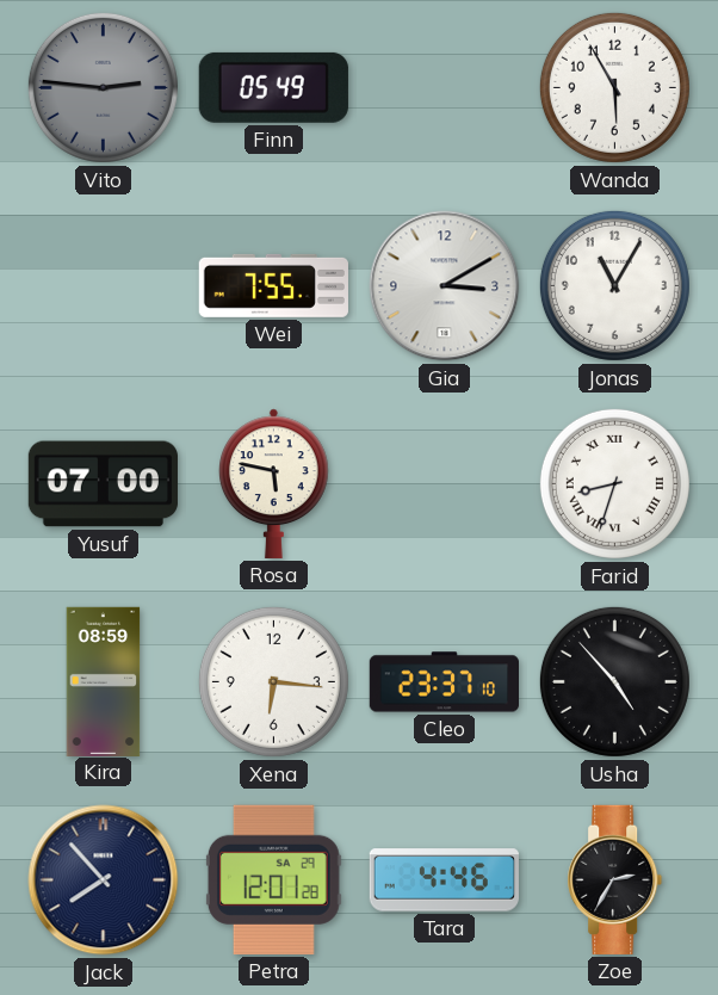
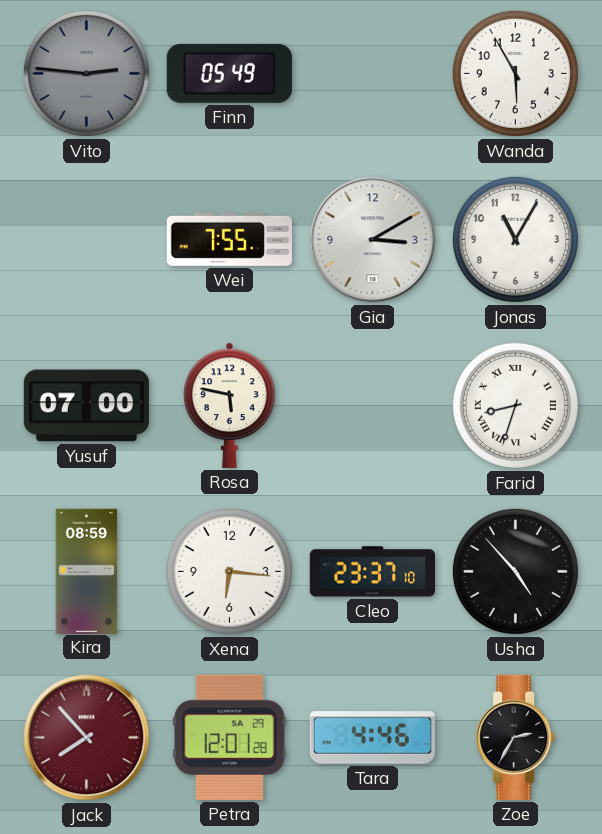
Jack dial: navy -> burgundy
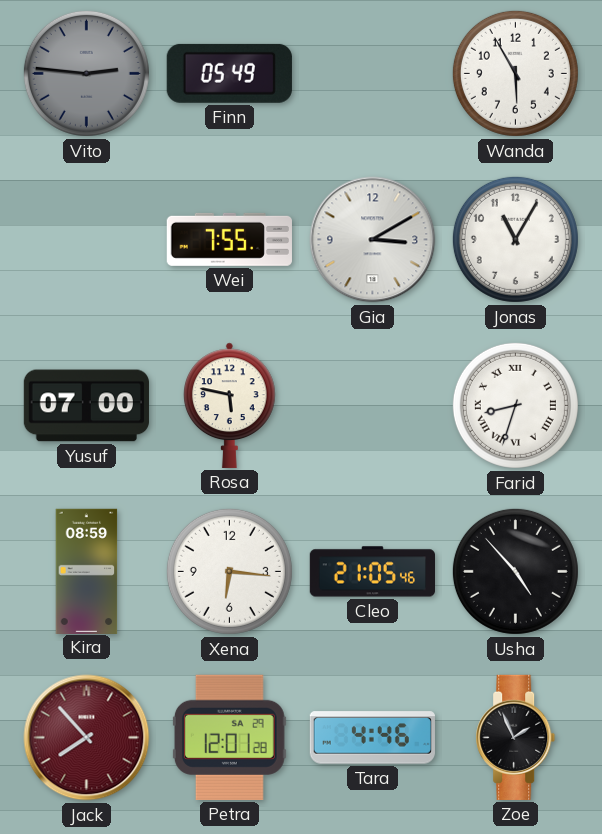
Cleo: 23:37 -> 21:05
Zoe: 2:35 -> 1:56
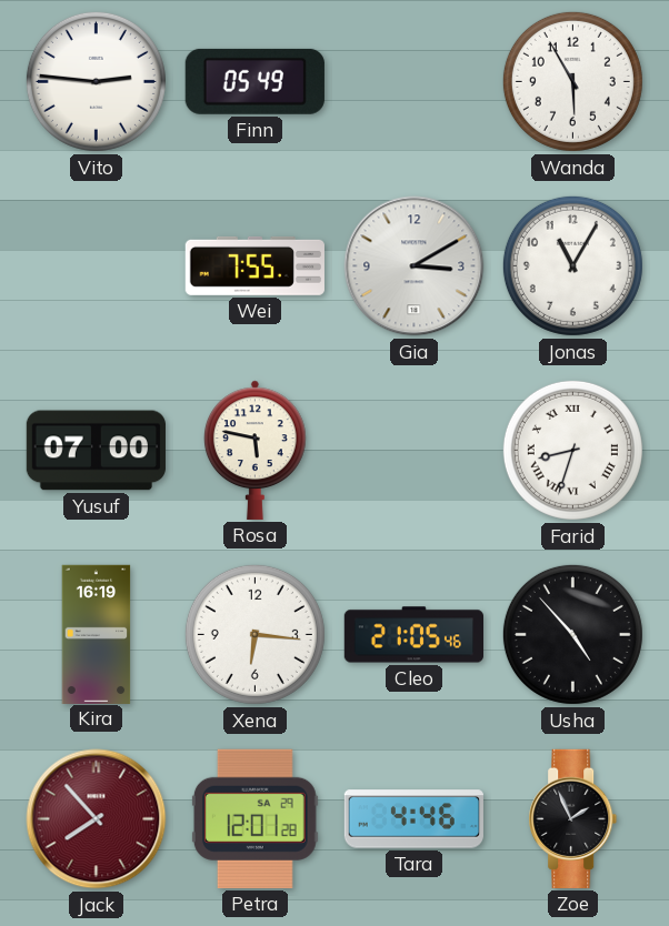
Vito dial: grey -> white
Kira: 08:59 -> 16:19
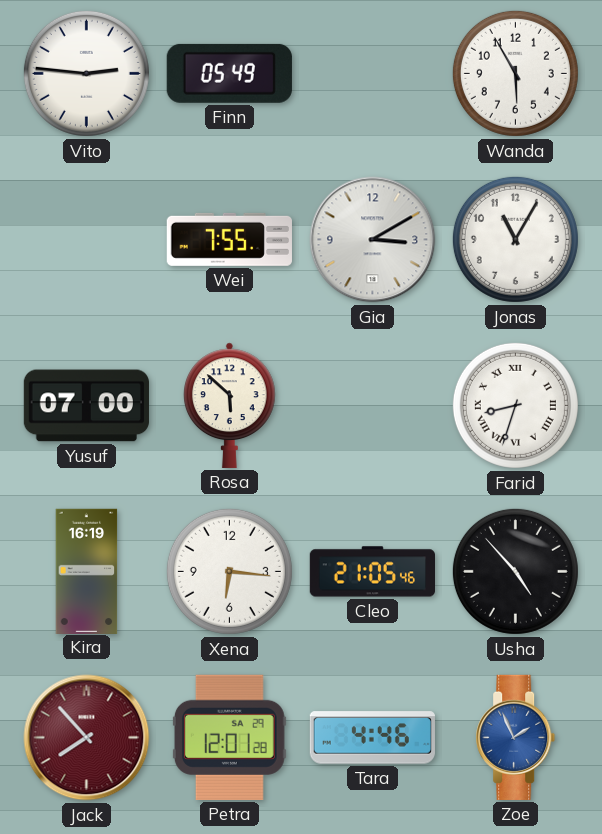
Rosa: 5:47 -> 5:52
Zoe dial: black -> blue
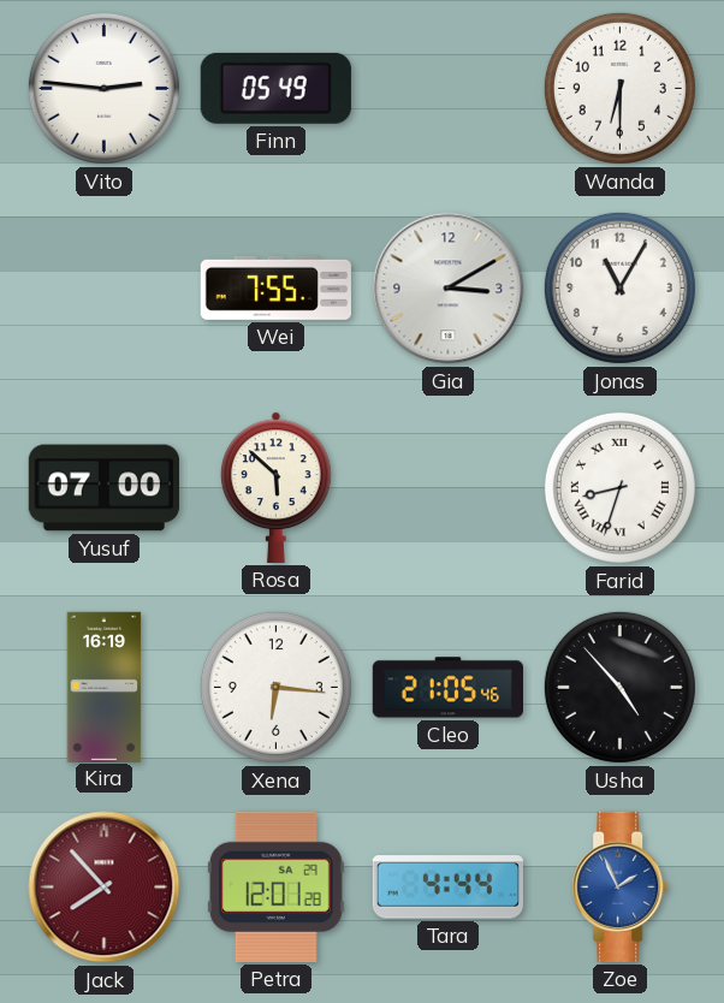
Wanda: 5:55 -> 6:30
Tara: 4:46 -> 4:44
